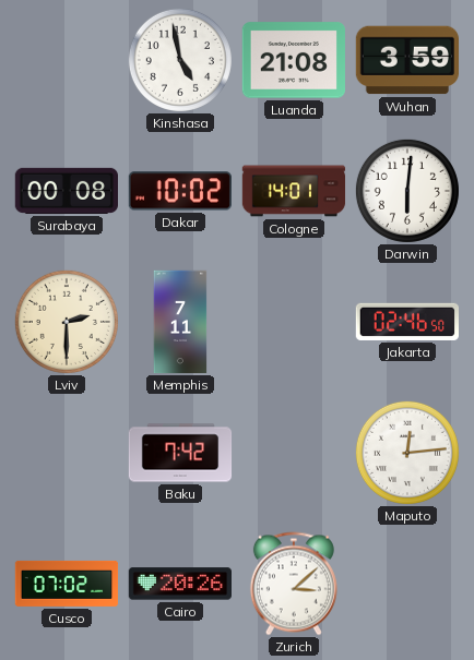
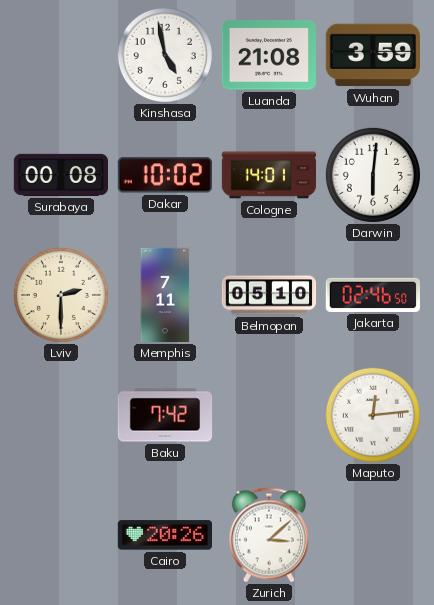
Belmopan: none -> 05:10
Cusco: 07:02 -> none
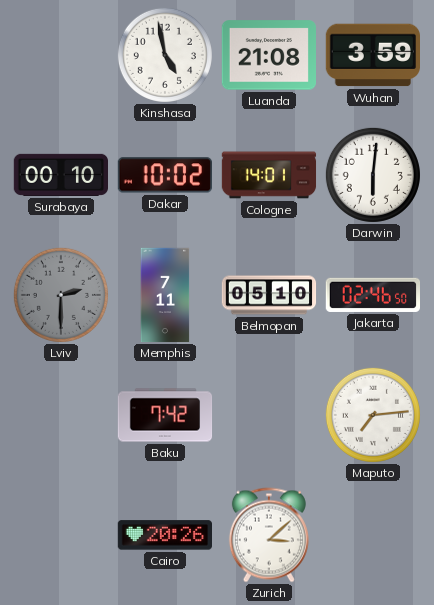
Surabaya: 00:08 -> 00:10
Lviv dial: cream -> grey
Maputo: 12:14 -> 7:14
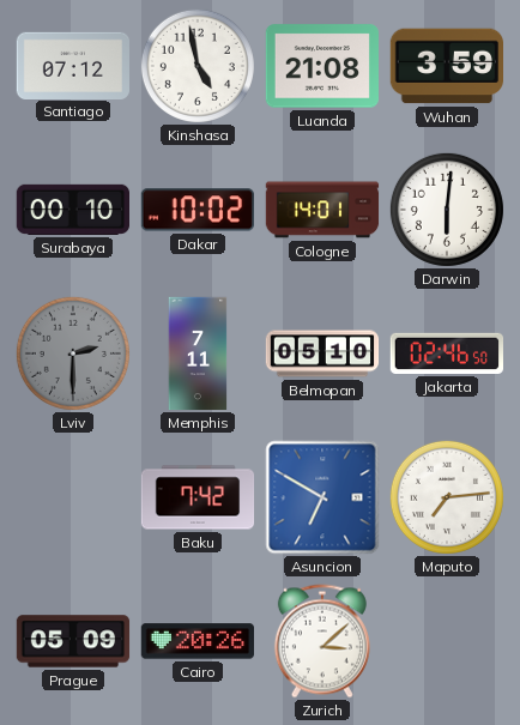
Santiago: none -> 07:12
Asuncion: none -> 6:50
Prague: none -> 05:09
